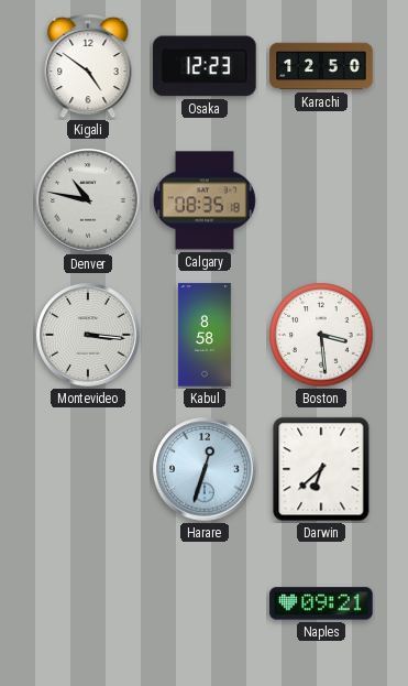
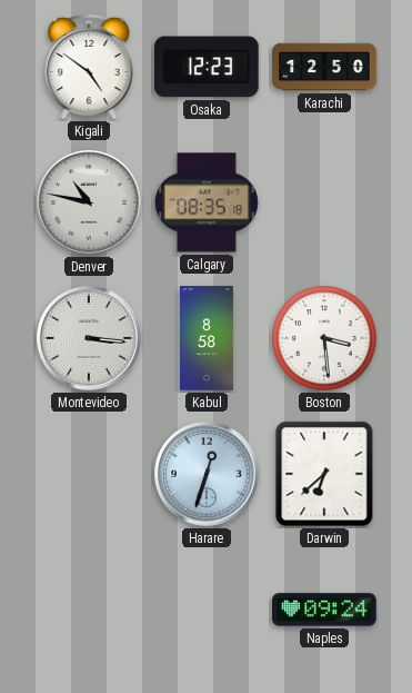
Naples: 09:21 -> 09:24
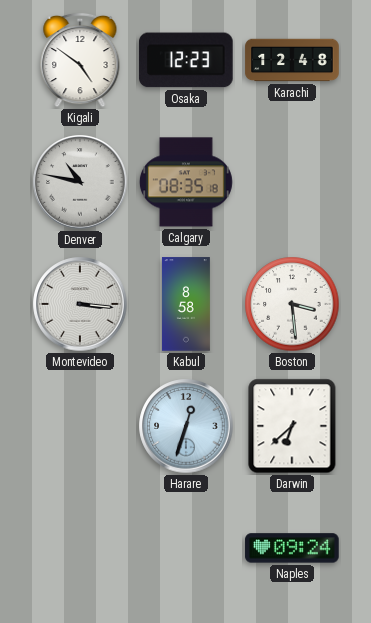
Karachi: 12:50 -> 12:48
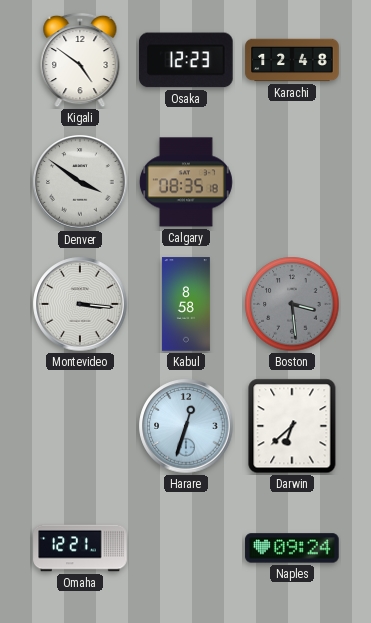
Denver: 10:47 -> 3:51
Boston dial: white -> grey
Omaha: none -> 12:21
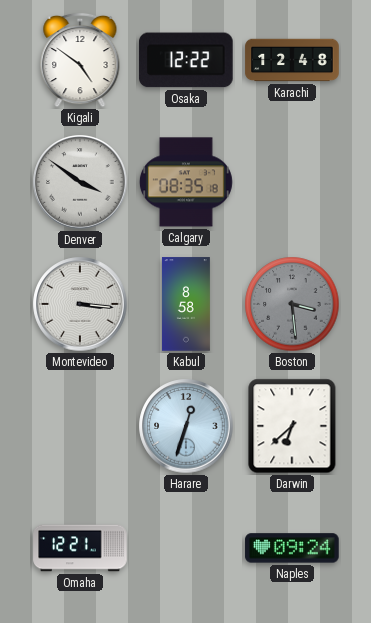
Osaka: 12:23 -> 12:22
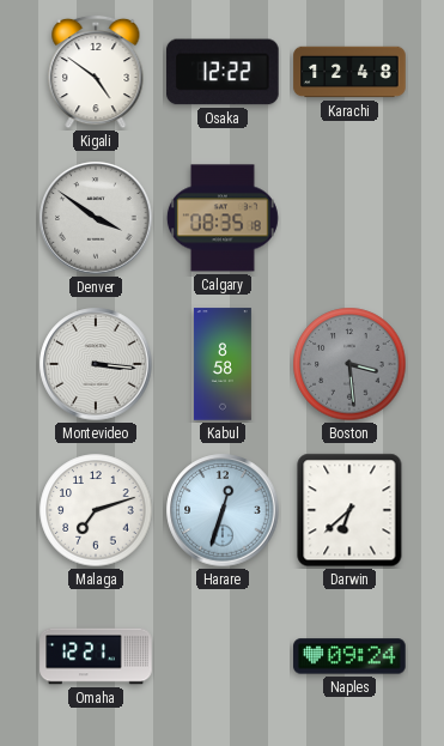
Malaga: none -> 7:12
